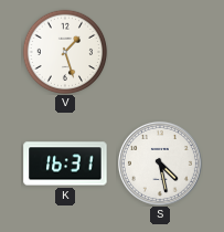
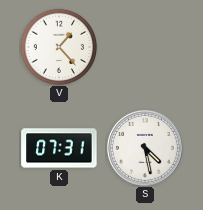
V: 1:27 -> 1:23
K: 16:31 -> 07:31
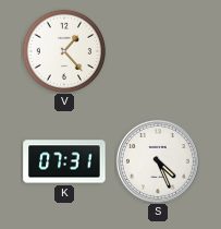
S: 4:28 -> 4:26
